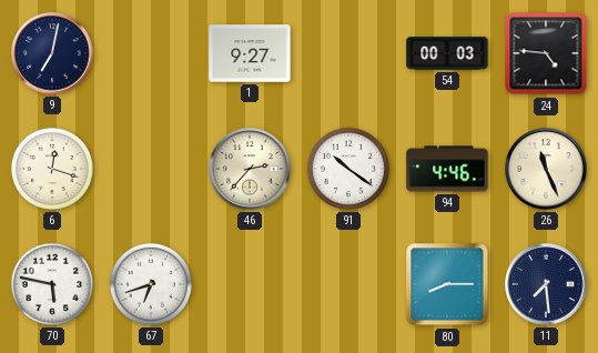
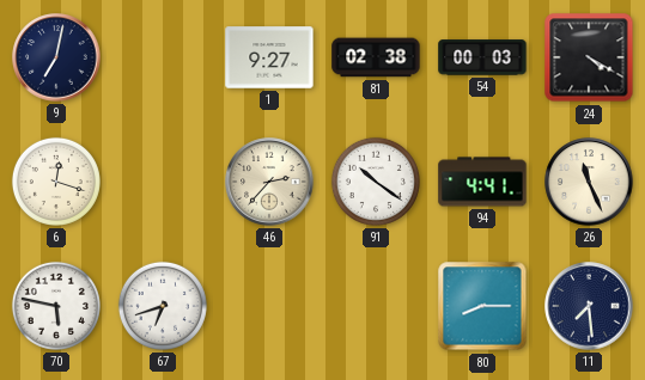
81: none -> 02:38
24: 4:46 -> 4:20
94: 4:46 -> 4:41
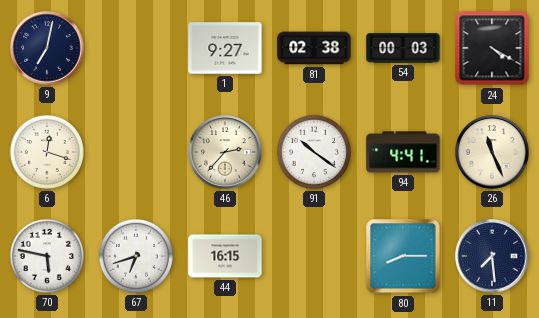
44: none -> 16:15
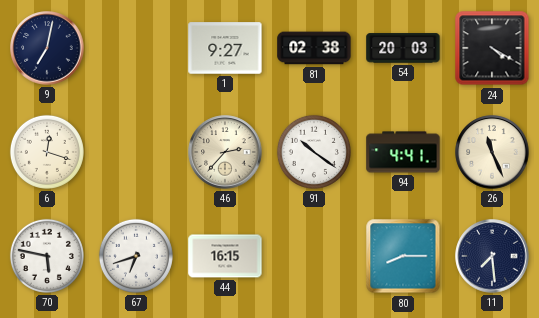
54: 00:03 -> 20:03
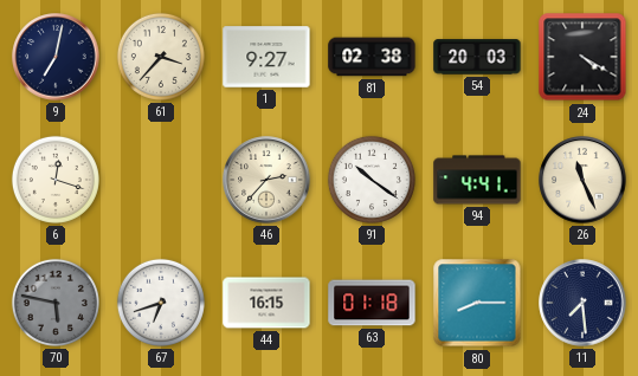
61: none -> 3:37
70 dial: white -> grey
63: none -> 01:18
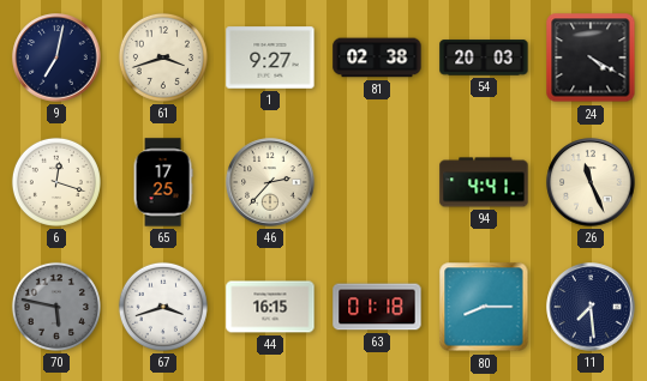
61: 3:37 -> 3:42
65: none -> 17:25
91: 10:21 -> none
67: 6:42 -> 3:42
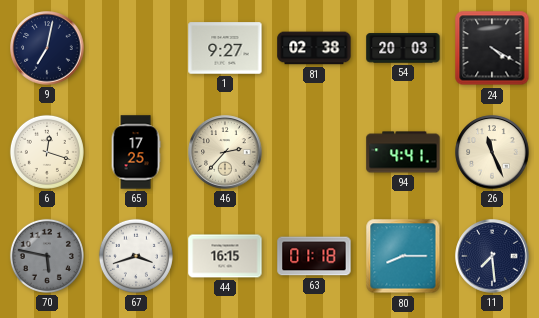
61: 3:42 -> none
